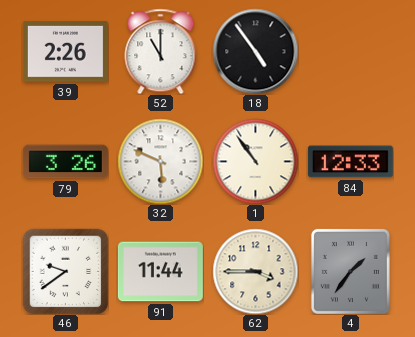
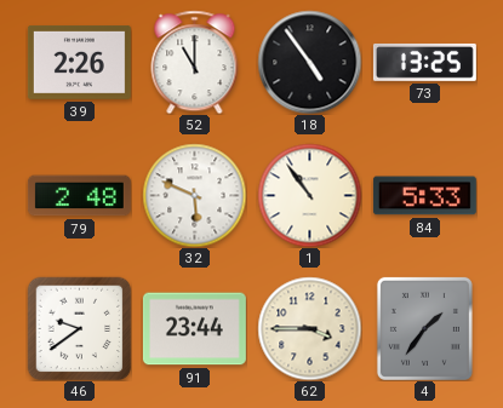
73: none -> 13:25
79: 3:26 -> 2:48
84: 12:33 -> 5:33
91: 11:44 -> 23:44
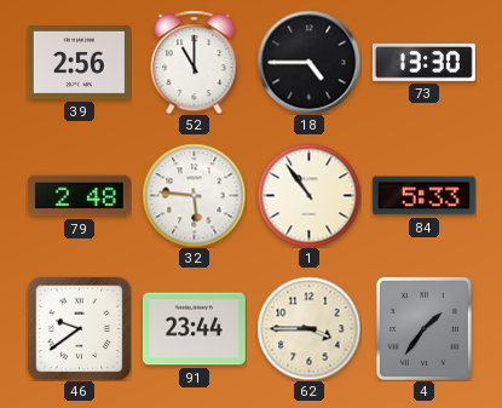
39: 2:26 -> 2:56
18: 4:54 -> 4:45
73: 13:25 -> 13:30
32: 5:49 -> 5:46
